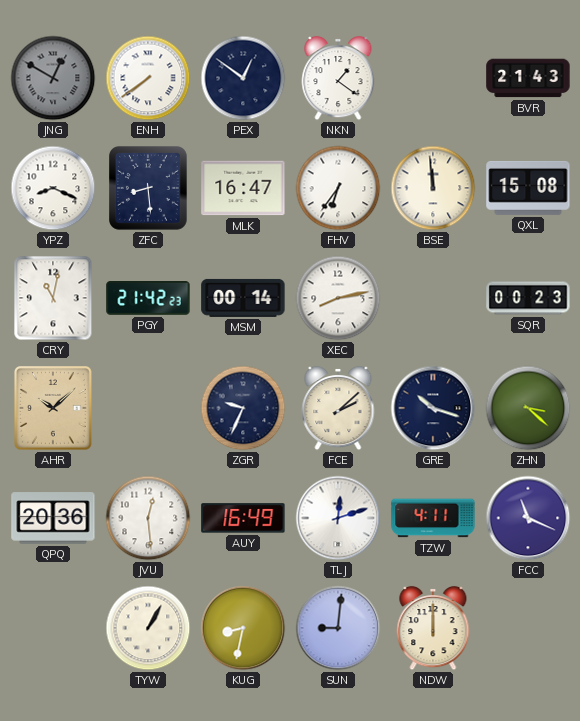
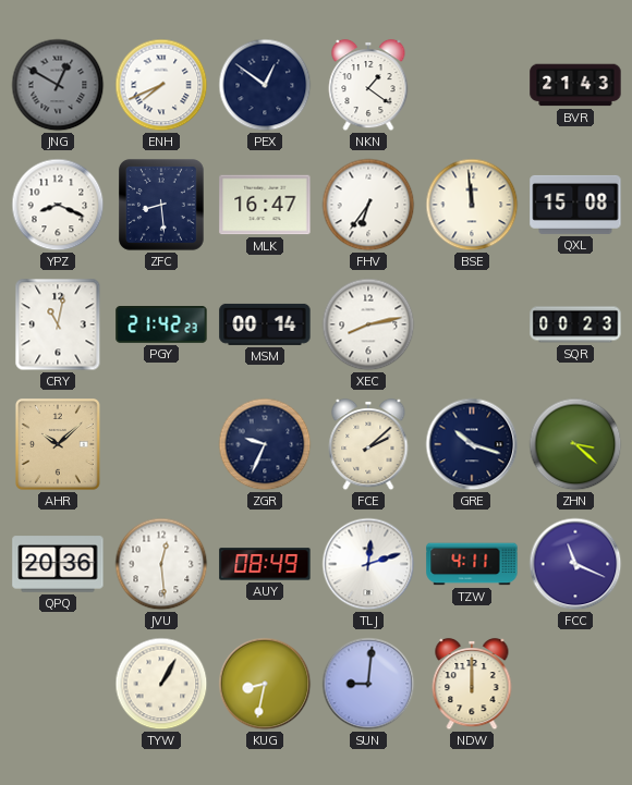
ENH: 7:39 -> 7:41
AUY: 16:49 -> 08:49
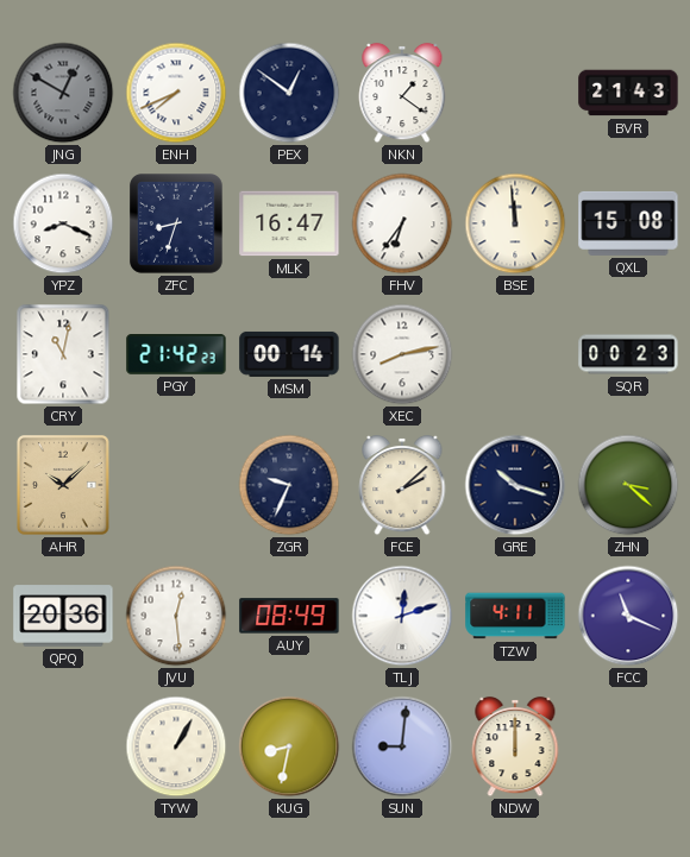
ZFC: 8:29 -> 8:33
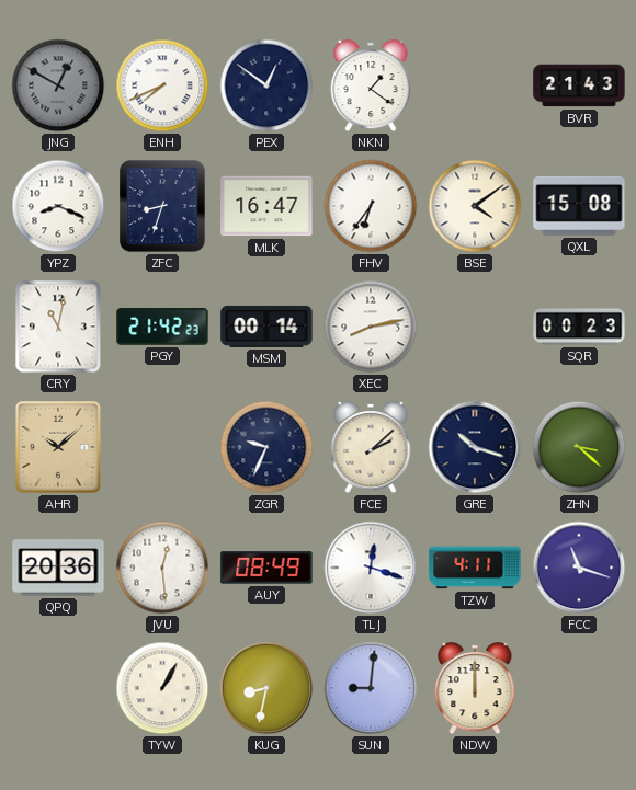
BSE: 11:59 -> 4:09
TLJ: 12:12 -> 12:18
FCC: 11:19 -> 11:18
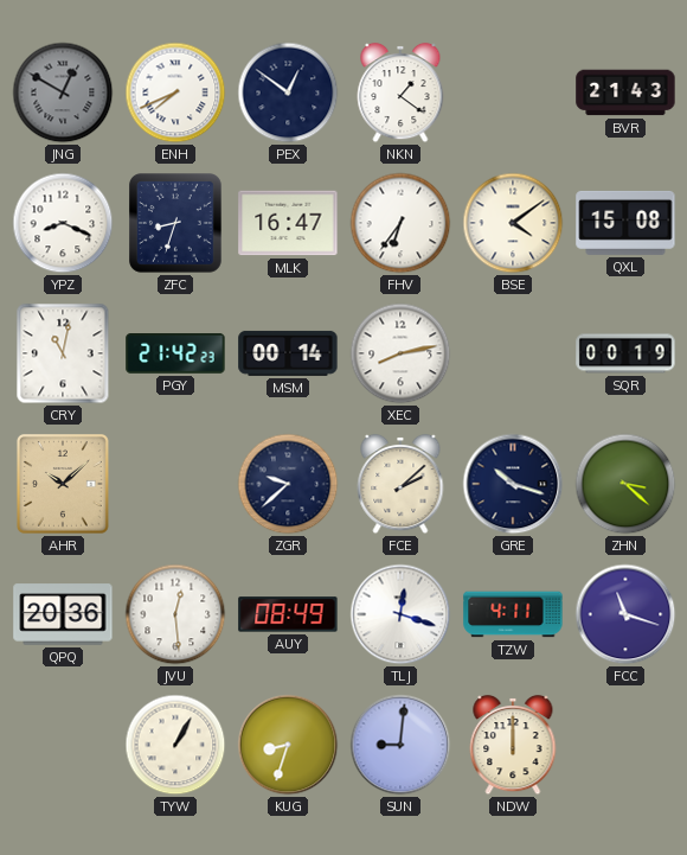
SQR: 00:23 -> 00:19
ZGR: 9:34 -> 9:38
KUG: 8:32 -> 8:33
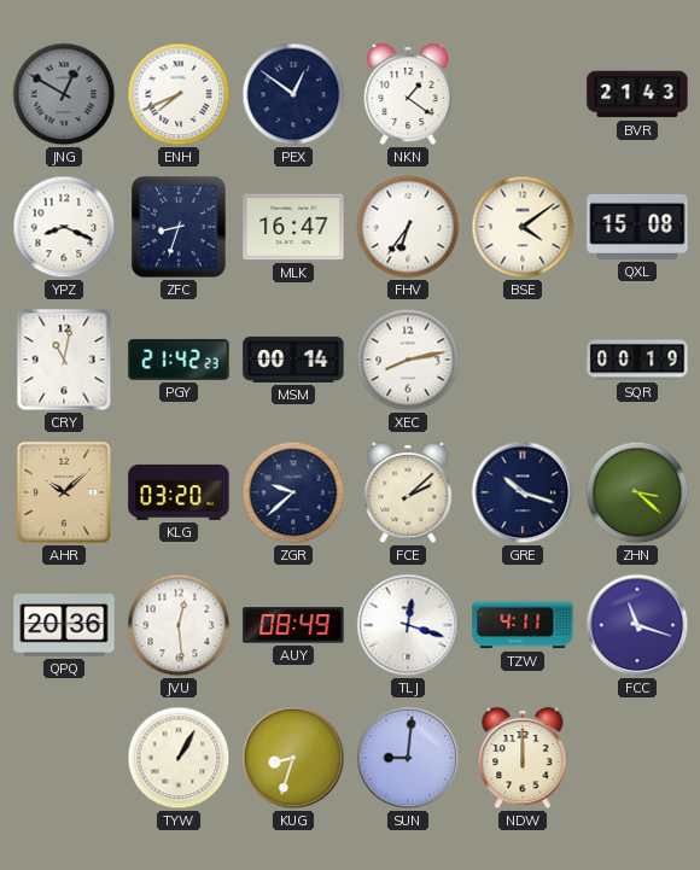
KLG: none -> 03:20
